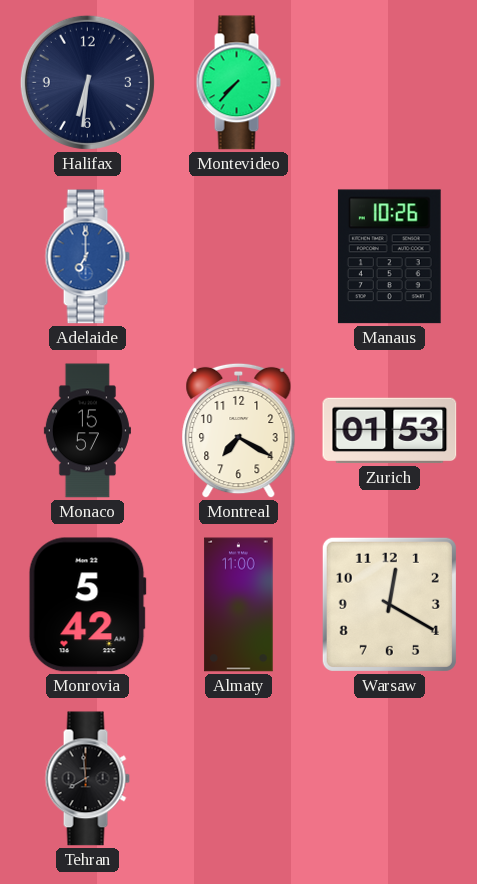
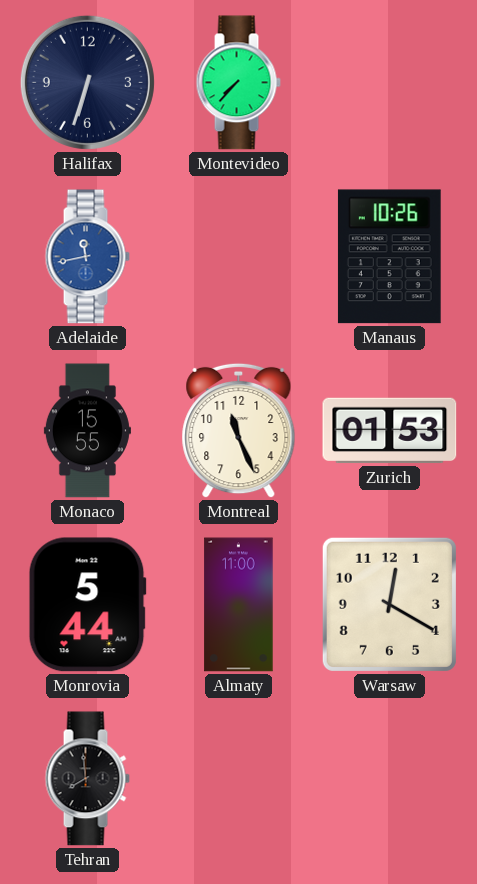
Halifax: 6:31 -> 6:33
Adelaide: 7:00 -> 11:43
Monaco: 15:57 -> 15:55
Montreal: 7:20 -> 11:26
Monrovia: 5:42 -> 5:44
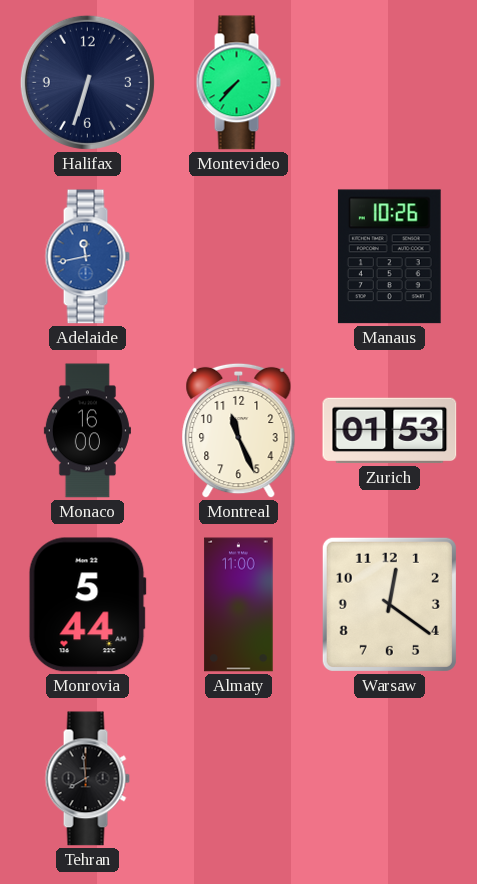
Monaco: 15:55 -> 16:00
Warsaw: 12:20 -> 12:21
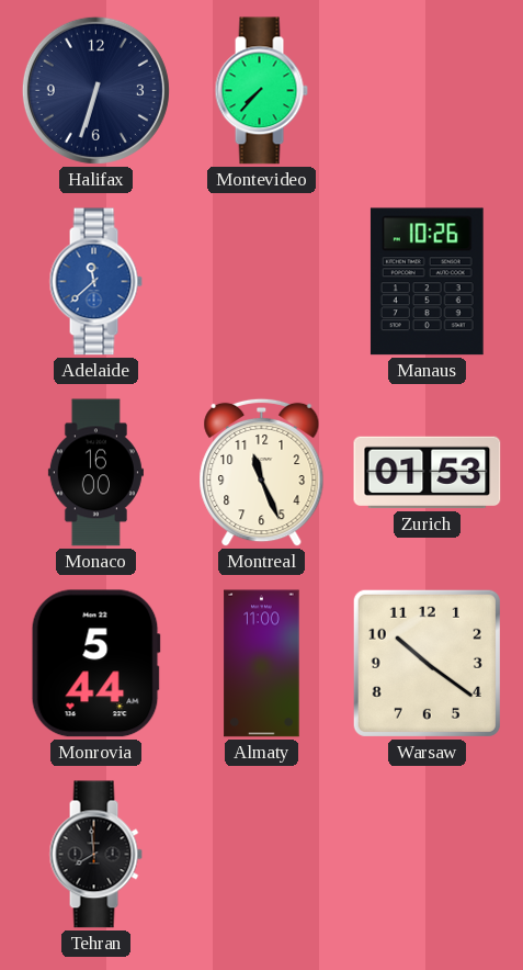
Adelaide: 11:43 -> 11:38
Warsaw: 12:21 -> 10:21
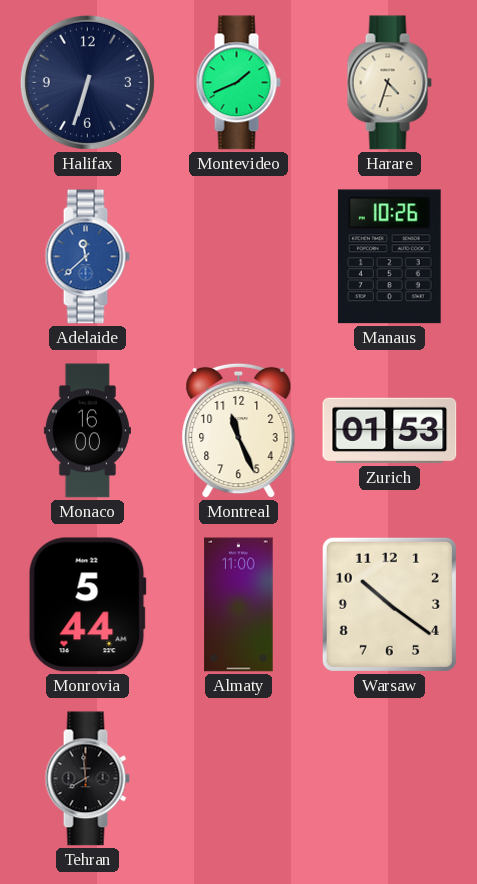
Montevideo: 7:37 -> 1:41
Harare: none -> 4:33
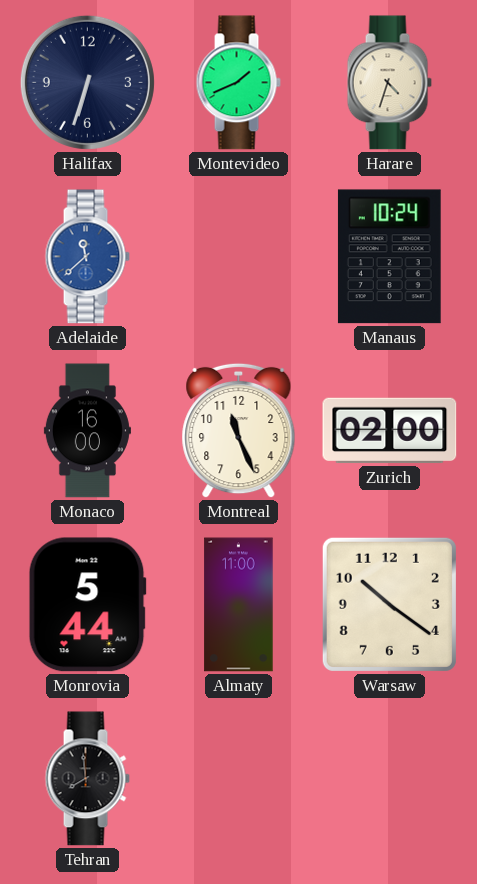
Manaus: 10:26 -> 10:24
Zurich: 01:53 -> 02:00
